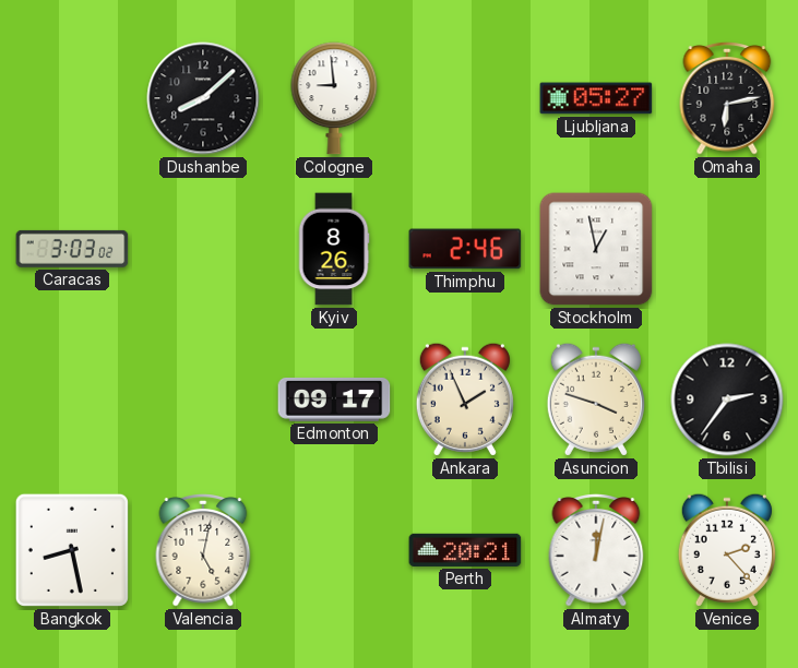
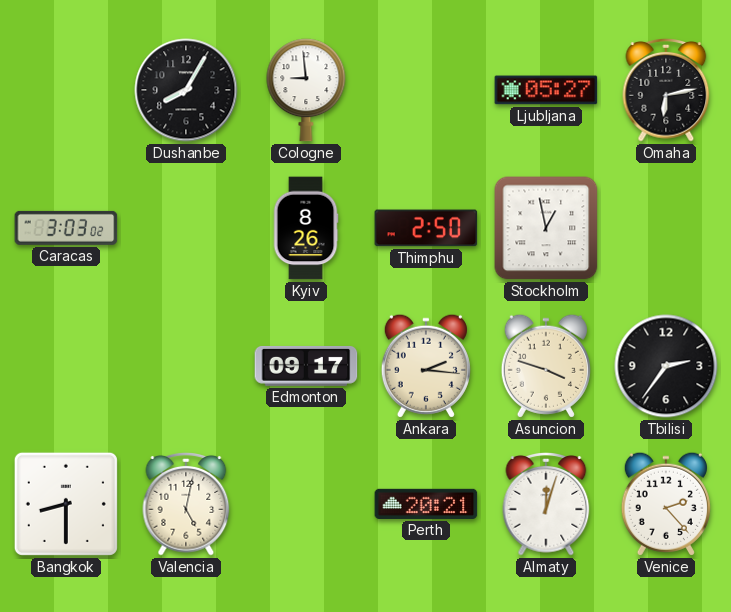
Dushanbe: 8:08 -> 8:05
Thimphu: 2:46 -> 2:50
Ankara: 1:56 -> 2:16
Bangkok: 8:28 -> 8:30
Almaty: 12:02 -> 12:03
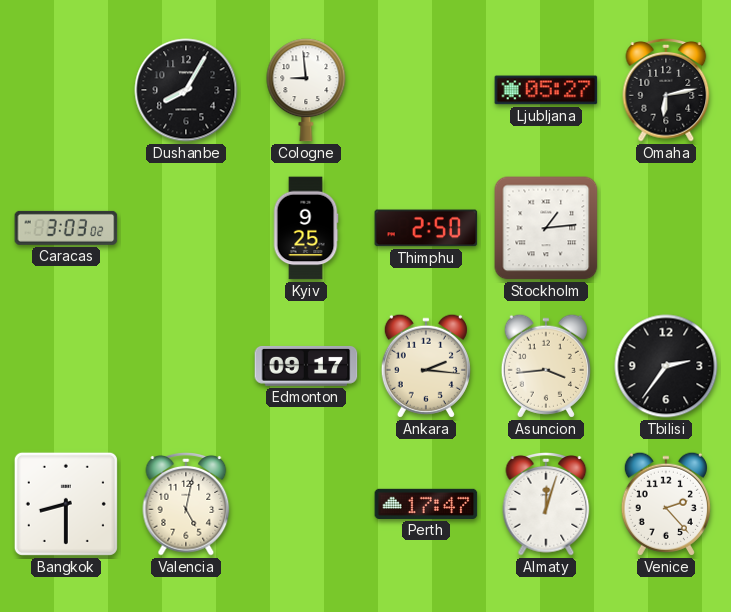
Kyiv: 8:26 -> 9:25
Stockholm: 12:58 -> 1:14
Asuncion: 3:48 -> 3:44
Perth: 20:21 -> 17:47
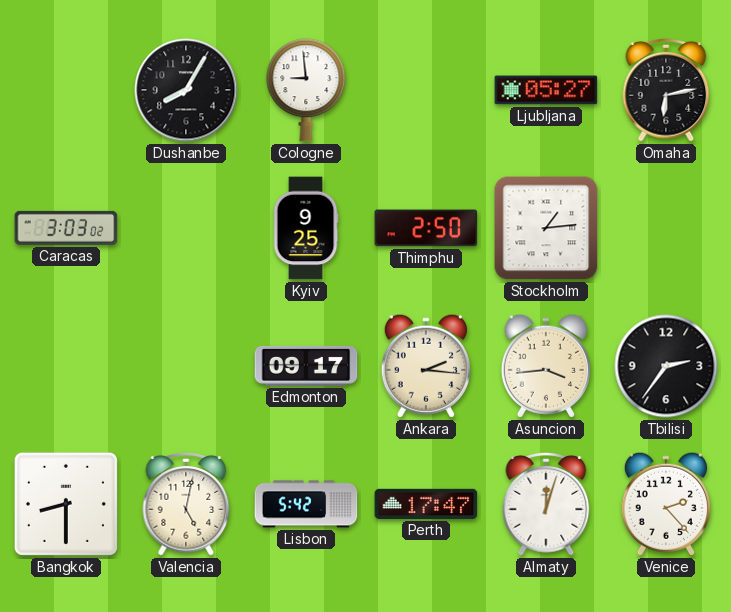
Lisbon: none -> 5:42
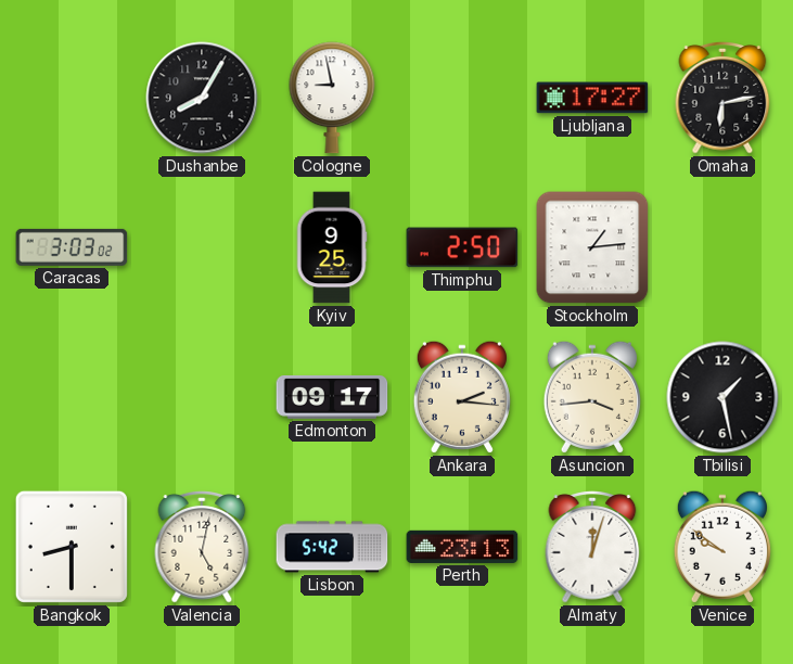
Cologne: 8:59 -> 8:58
Ljubljana: 05:27 -> 17:27
Tbilisi: 2:36 -> 1:28
Perth: 17:47 -> 23:13
Venice: 2:23 -> 9:51
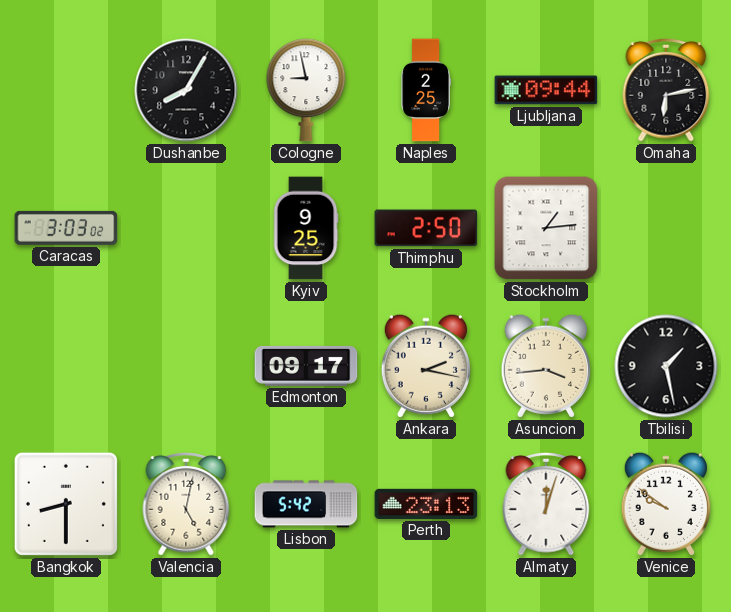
Naples: none -> 2:25
Ljubljana: 17:27 -> 09:44
Ankara: 2:16 -> 2:17
